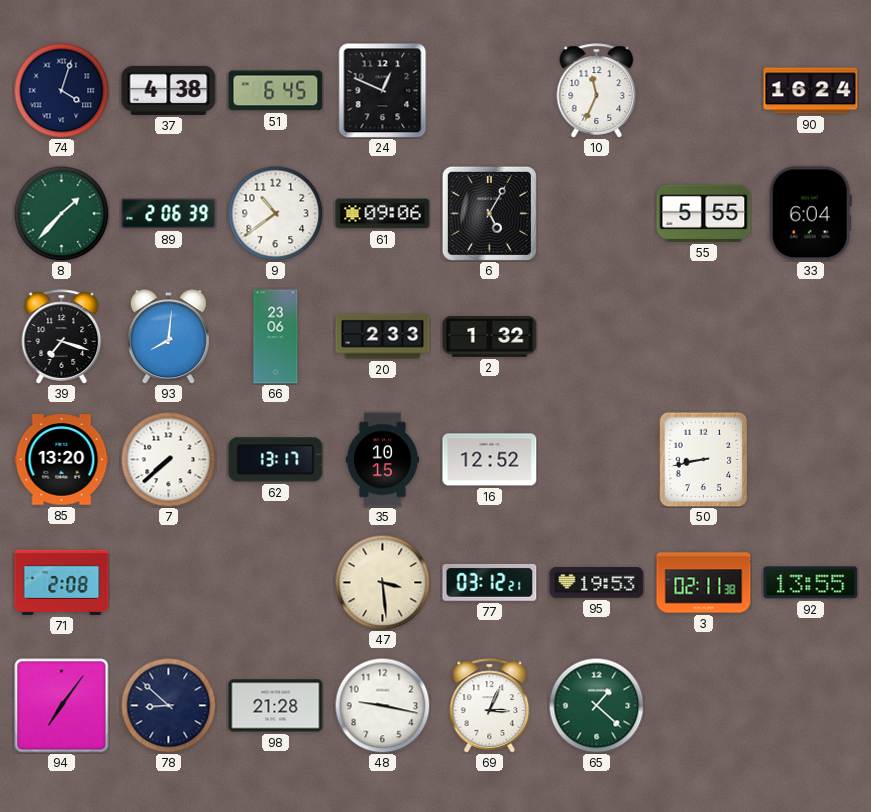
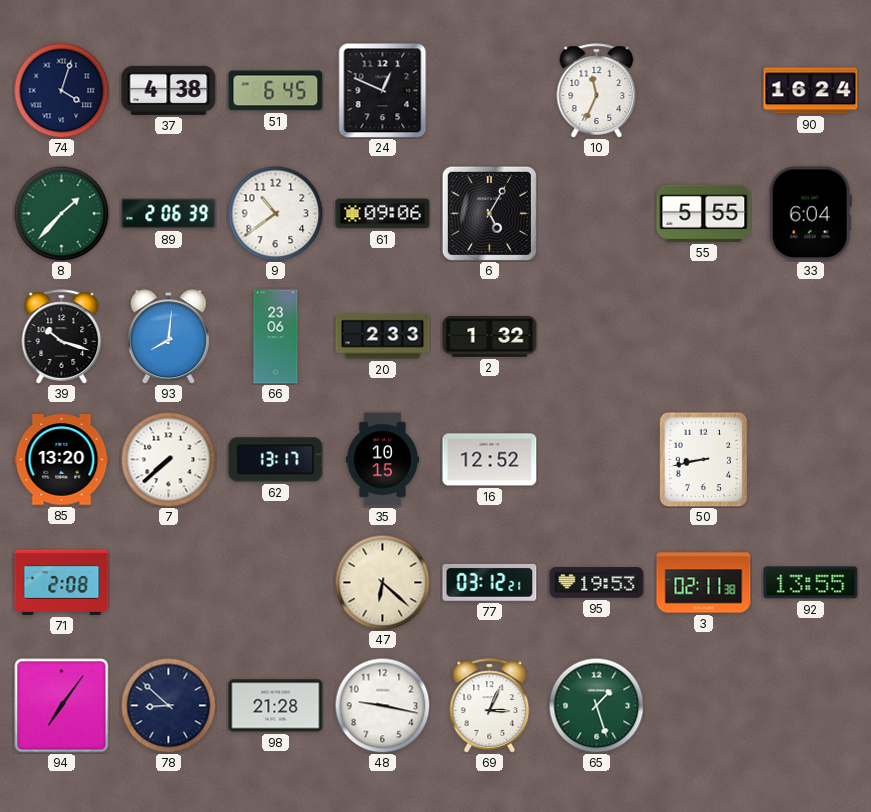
39: 7:18 -> 10:18
47: 3:29 -> 6:22
65: 1:22 -> 1:27
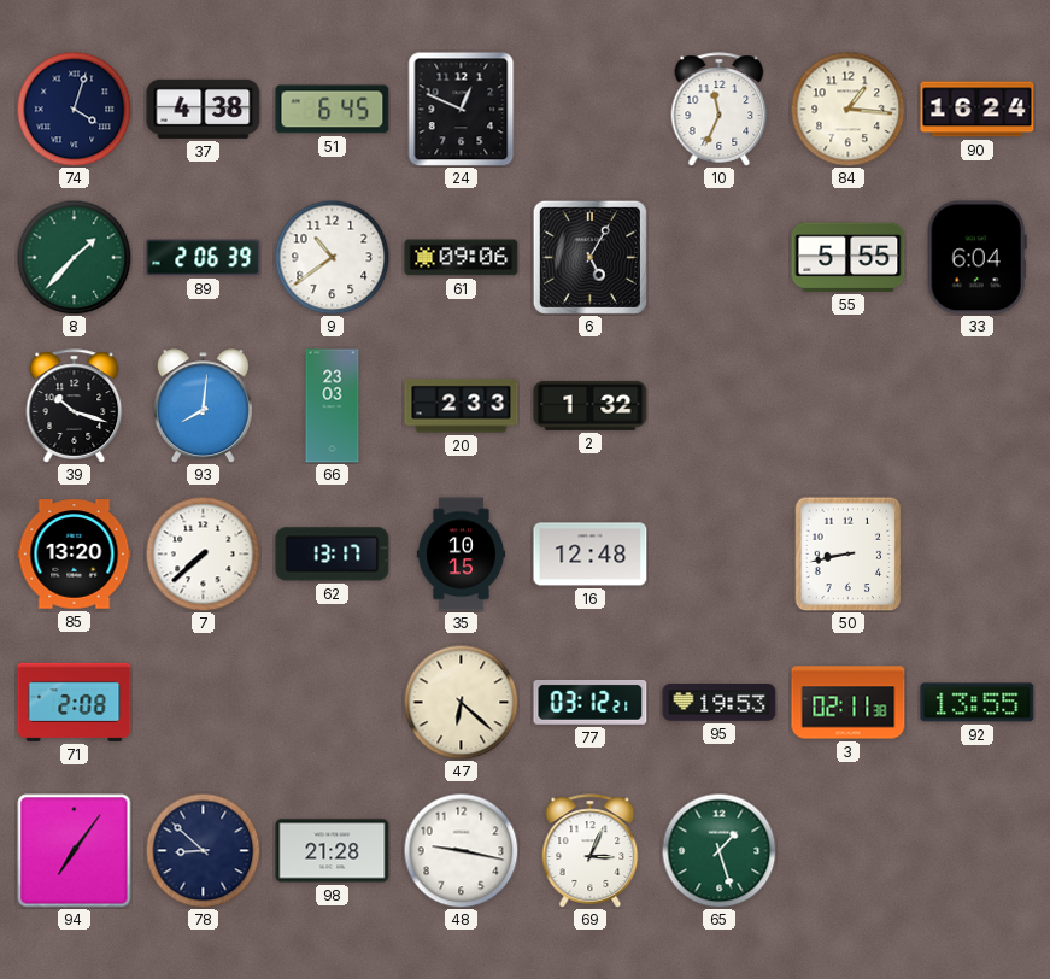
84: none -> 1:16
66: 23:06 -> 23:03
16: 12:52 -> 12:48
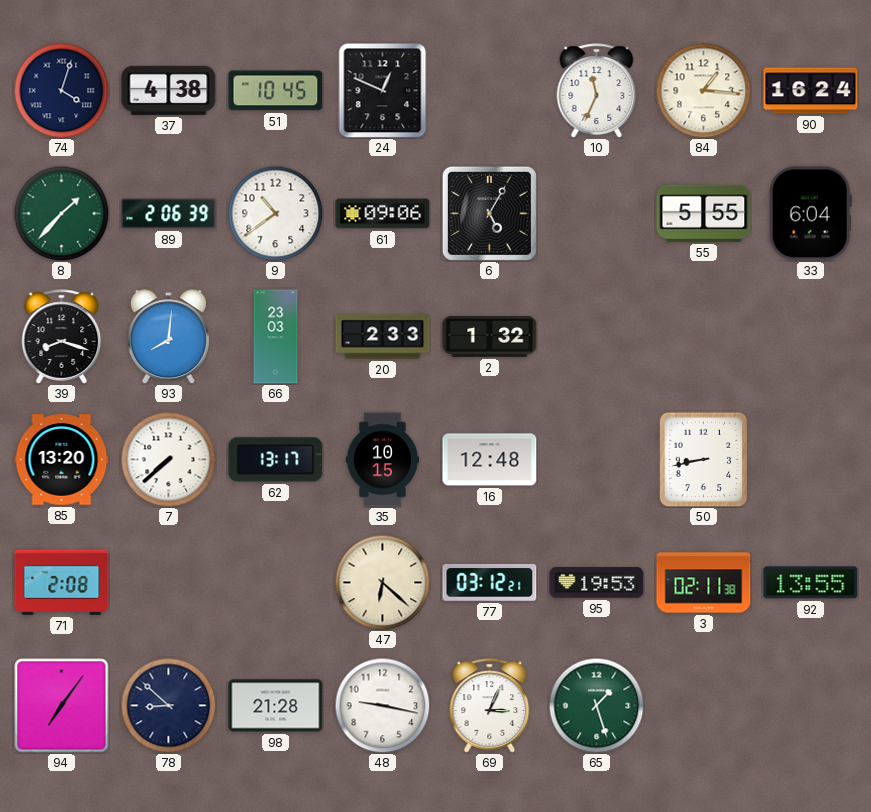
51: 6:45 -> 10:45
39: 10:18 -> 8:18
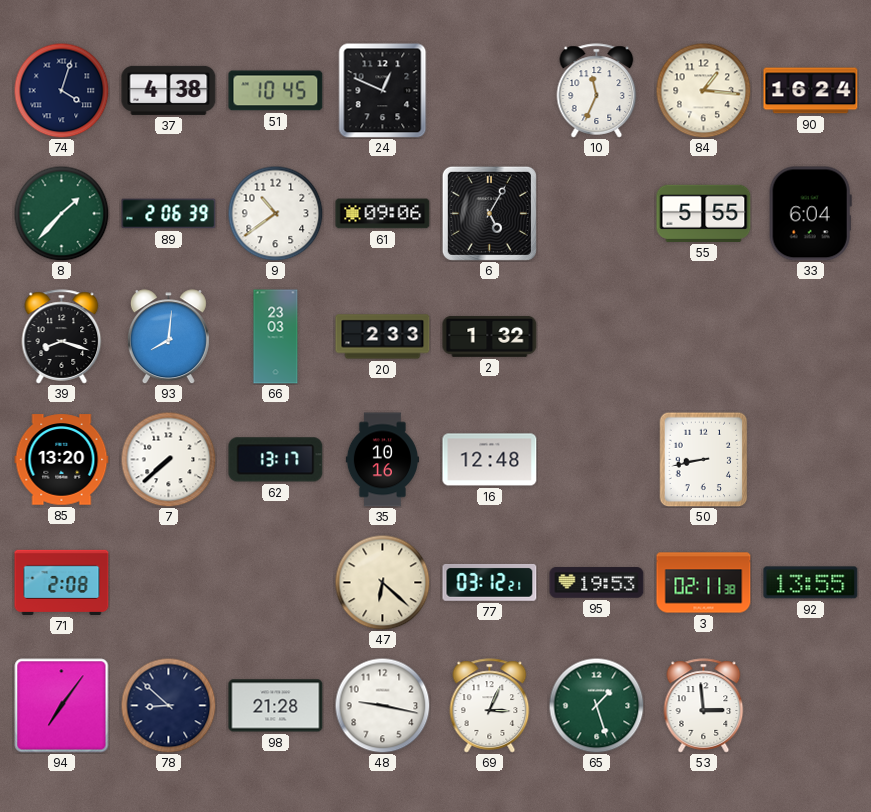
35: 10:15 -> 10:16
53: none -> 2:59
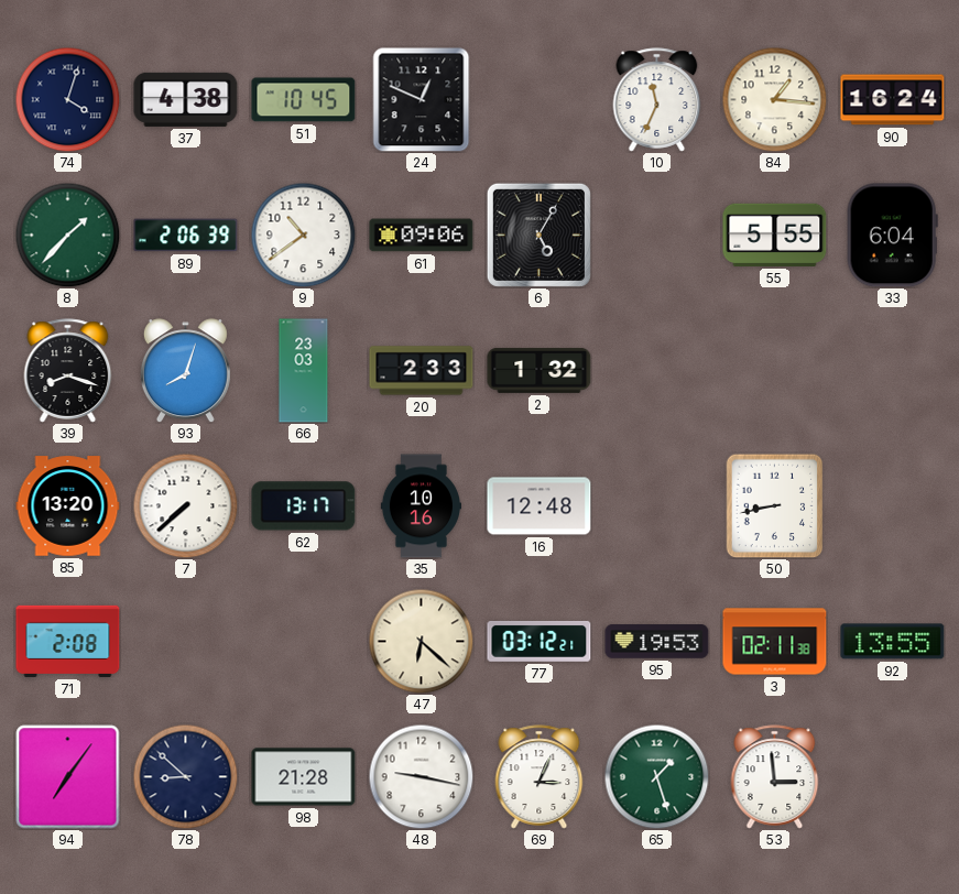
93: 8:01 -> 8:03
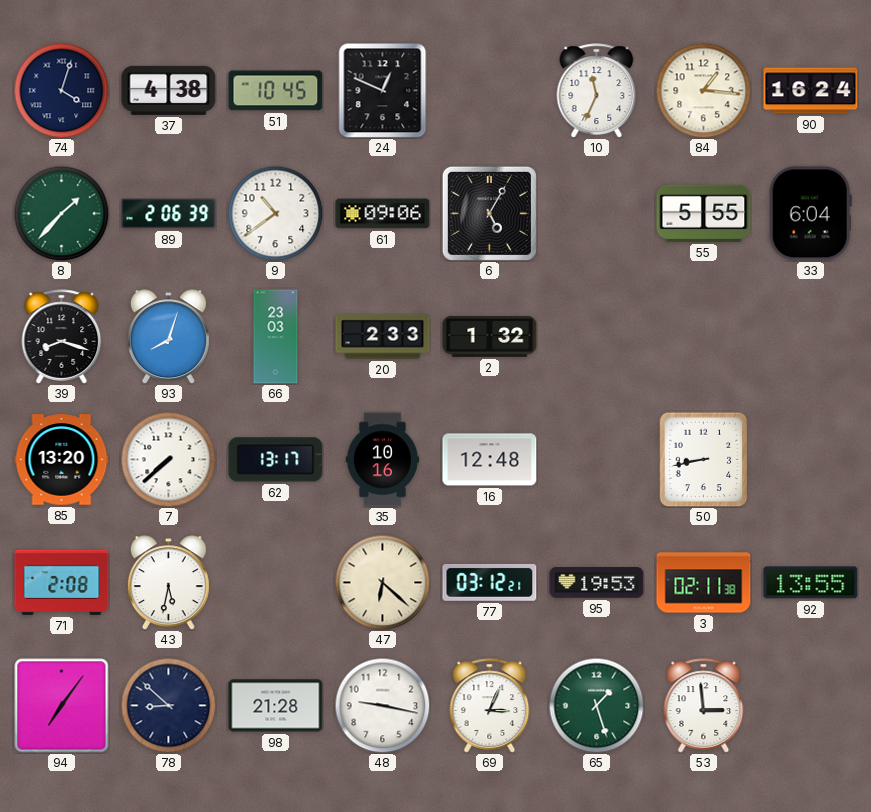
43: none -> 5:32
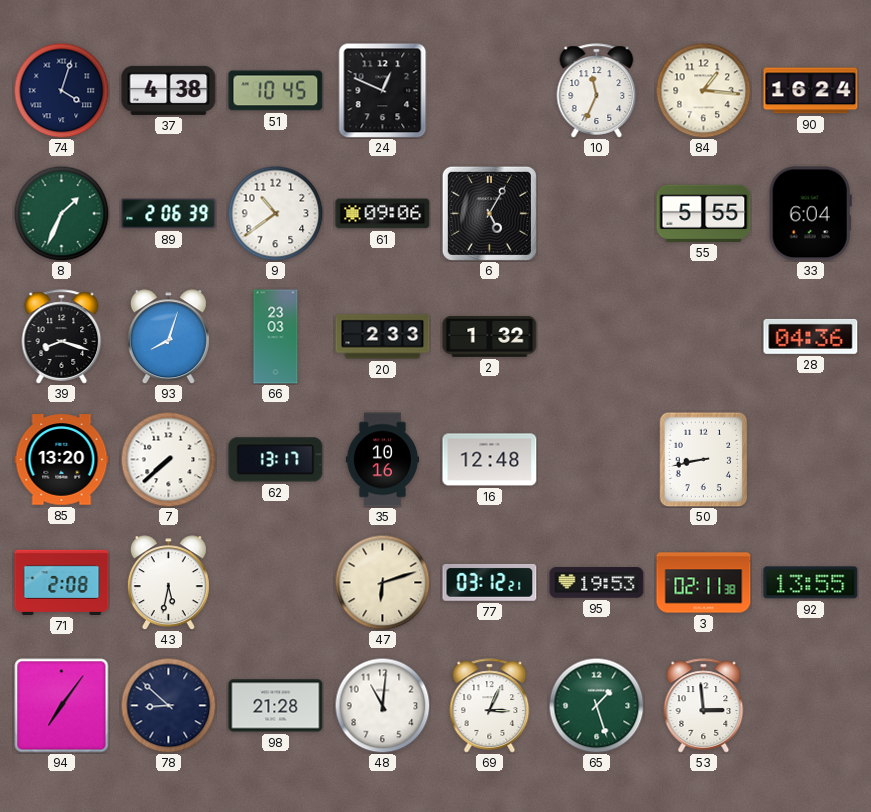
8: 1:37 -> 1:34
28: none -> 04:36
47: 6:22 -> 6:12
48: 9:17 -> 11:01
